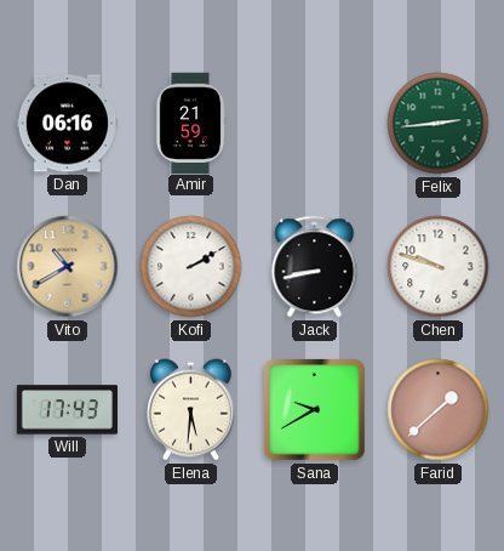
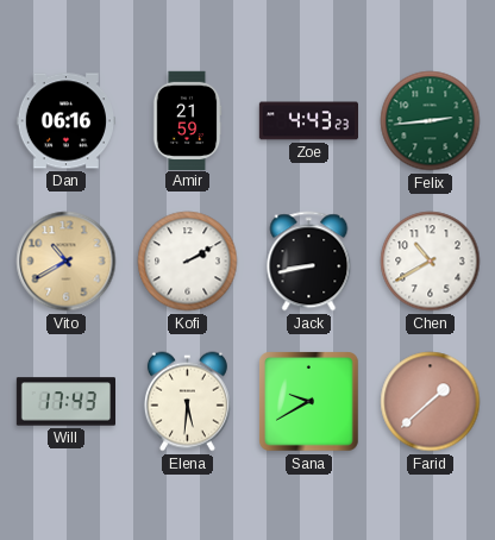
Zoe: none -> 4:43
Chen: 9:48 -> 10:40
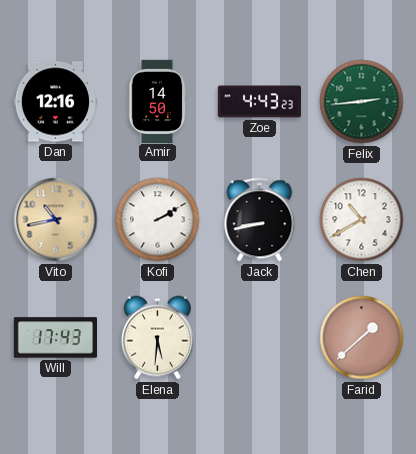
Dan: 06:16 -> 12:16
Amir: 21:59 -> 14:50
Vito: 10:40 -> 10:43
Sana: 9:40 -> none
